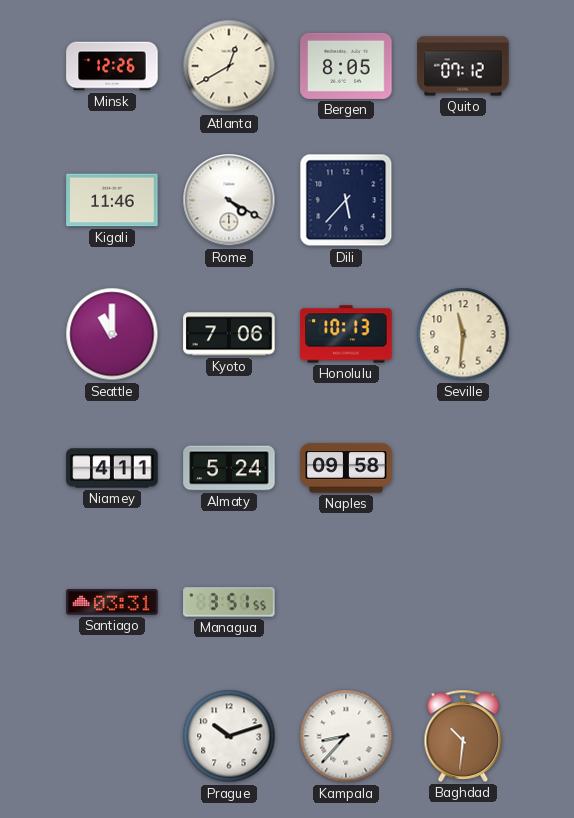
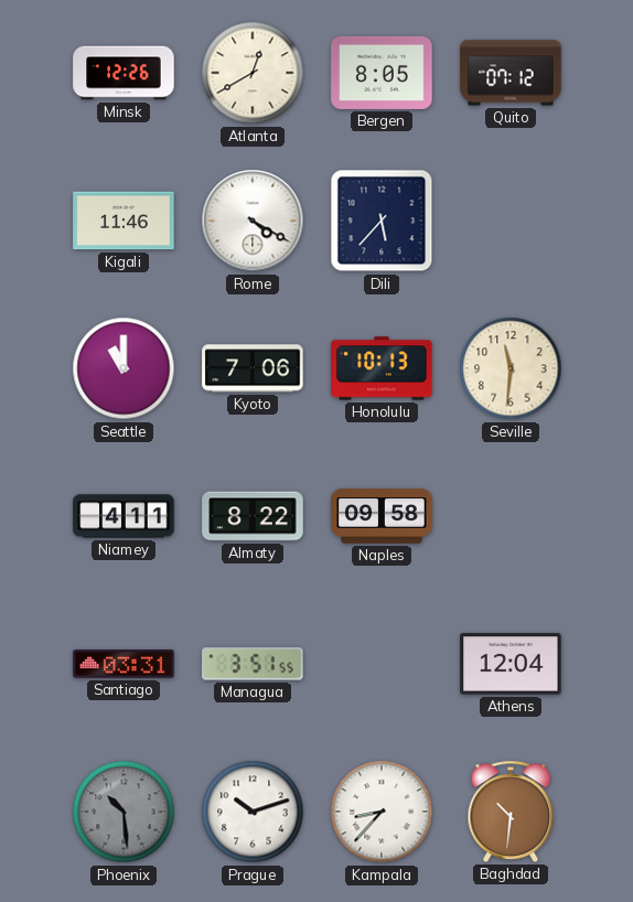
Almaty: 5:24 -> 8:22
Athens: none -> 12:04
Phoenix: none -> 10:29
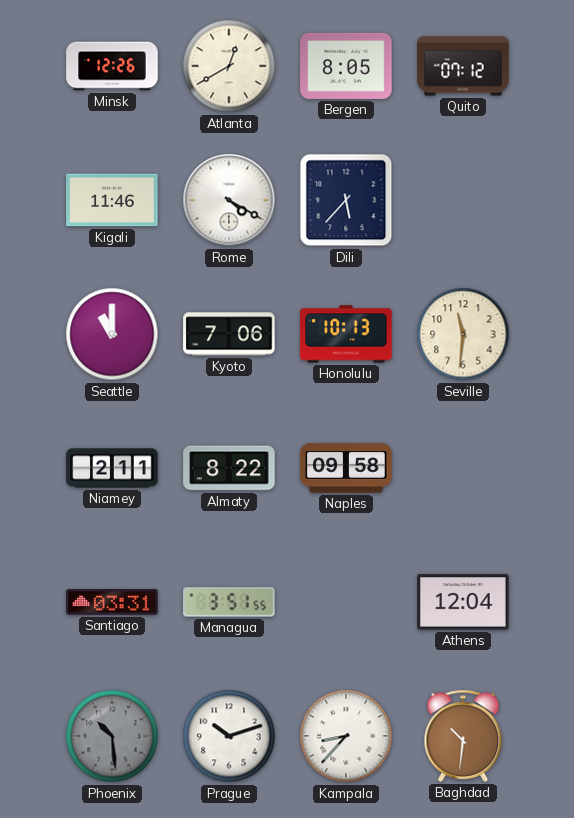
Niamey: 4:11 -> 2:11
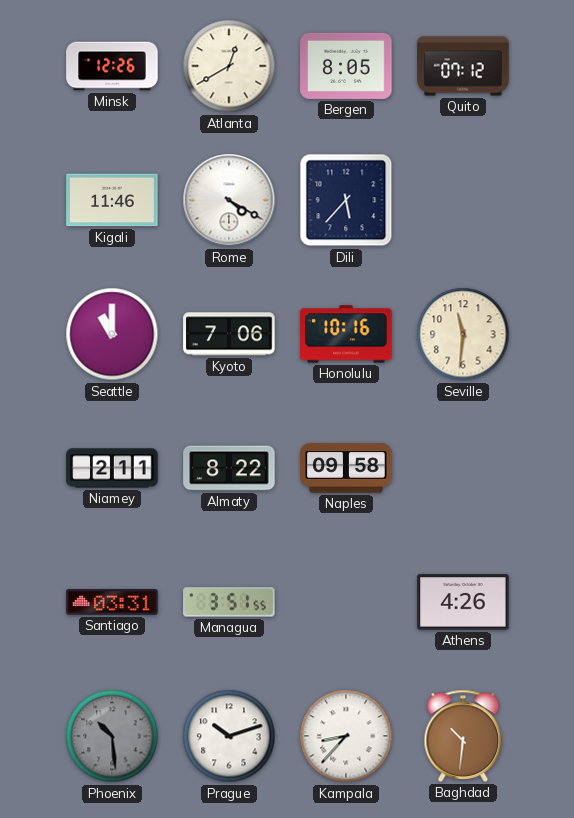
Honolulu: 10:13 -> 10:16
Athens: 12:04 -> 4:26
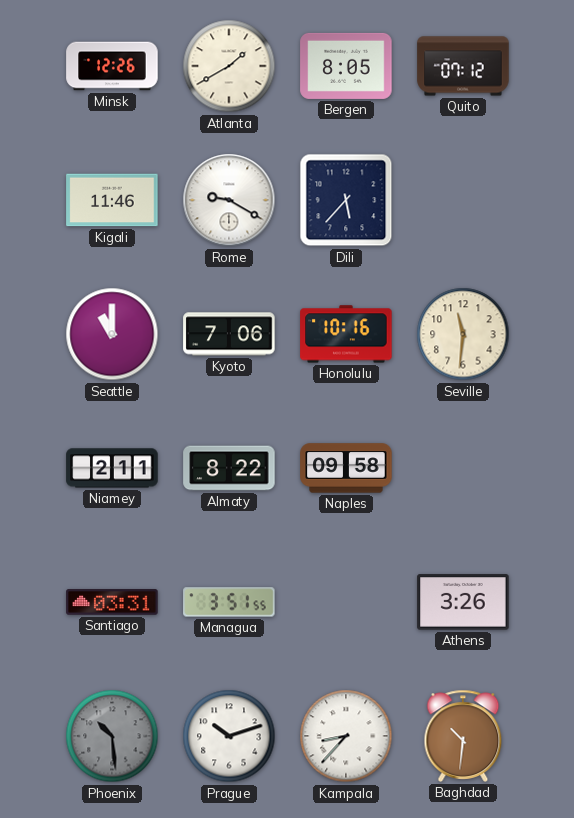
Atlanta: 12:40 -> 1:40
Rome: 4:20 -> 9:20
Athens: 4:26 -> 3:26
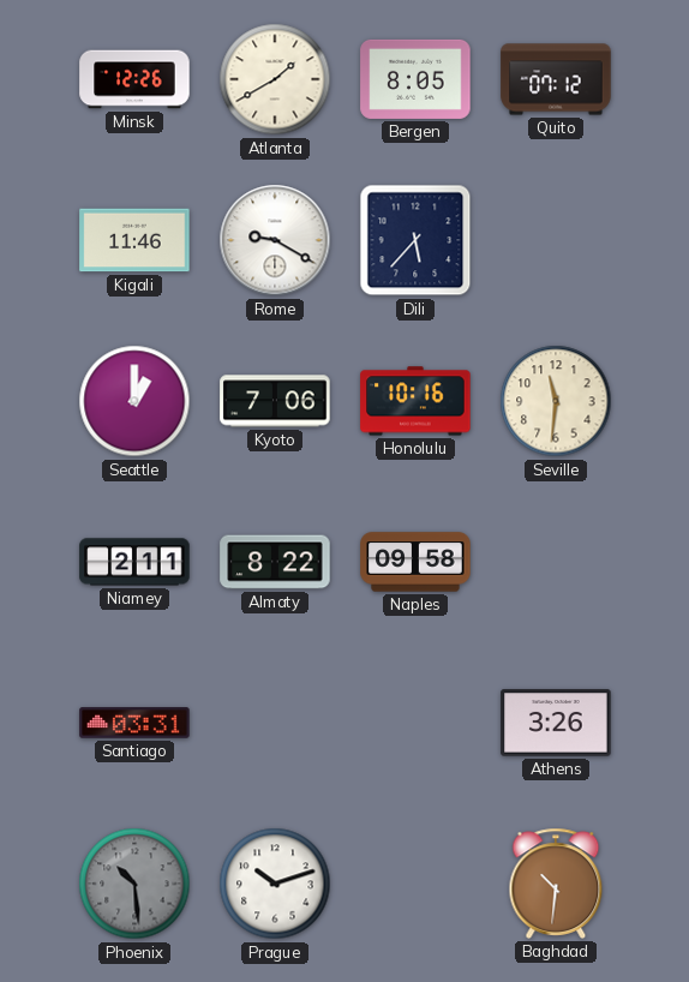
Seattle: 11:00 -> 1:00
Managua: 3:51 -> none
Kampala: 8:37 -> none
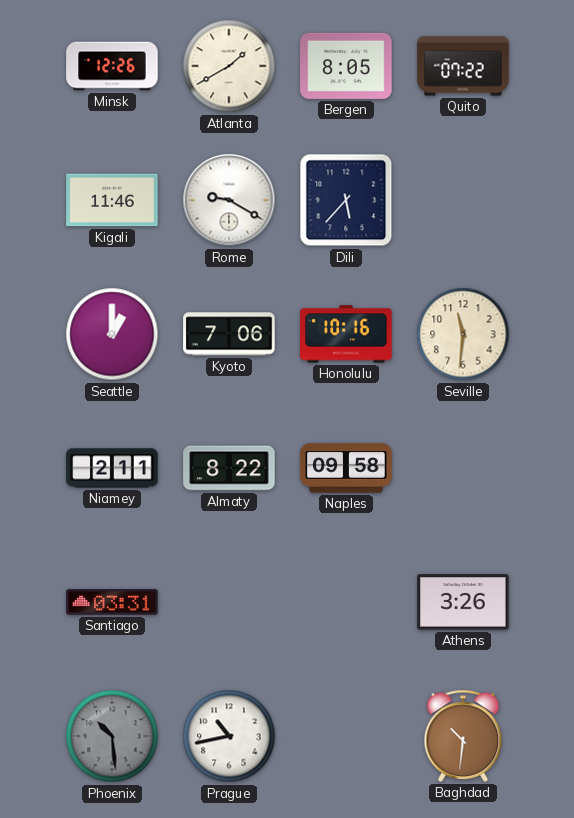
Quito: 07:12 -> 07:22
Prague: 10:12 -> 10:43
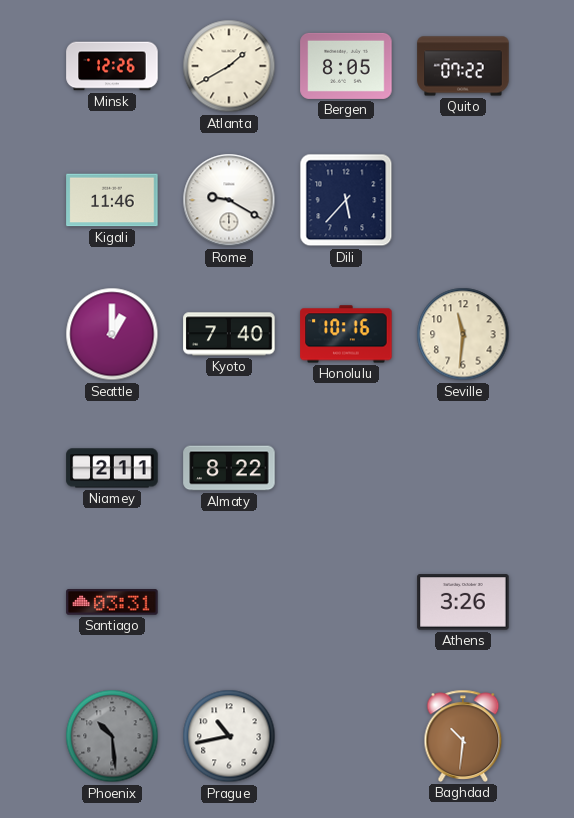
Kyoto: 7:06 -> 7:40
Naples: 09:58 -> none
